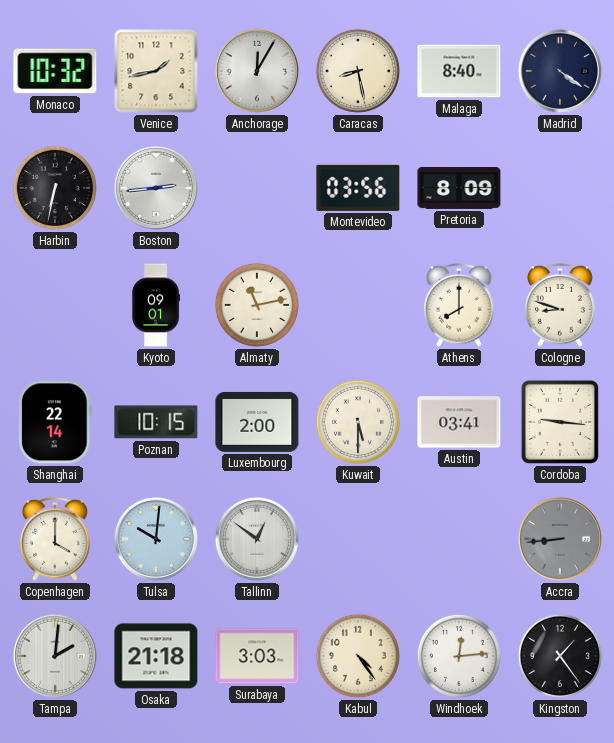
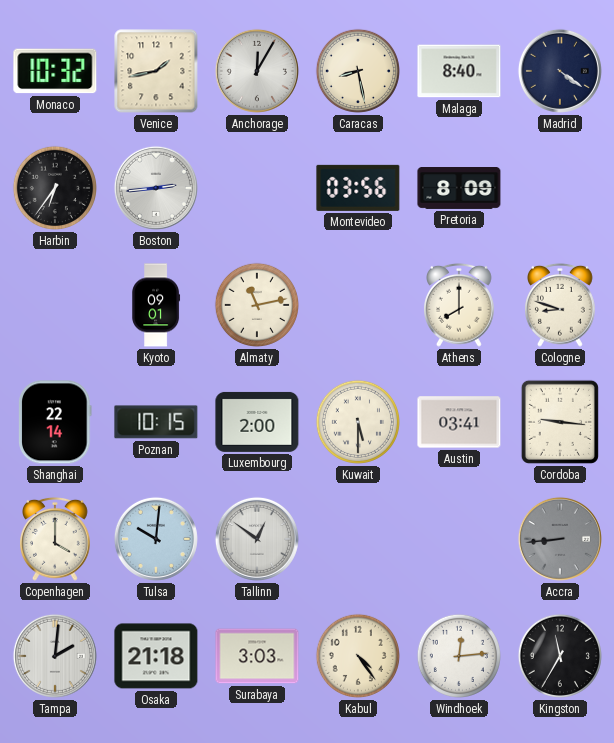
Harbin: 6:32 -> 6:36
Kingston: 1:24 -> 11:35
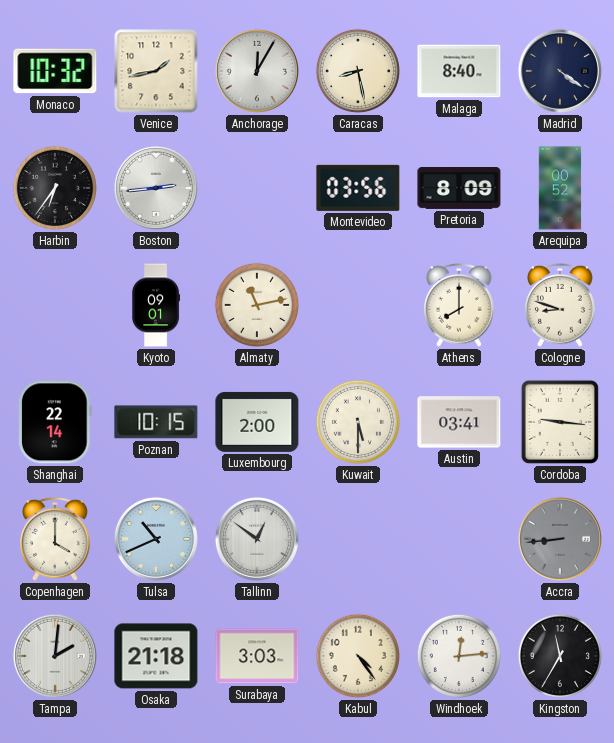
Arequipa: none -> 00:52
Tulsa: 10:01 -> 10:41
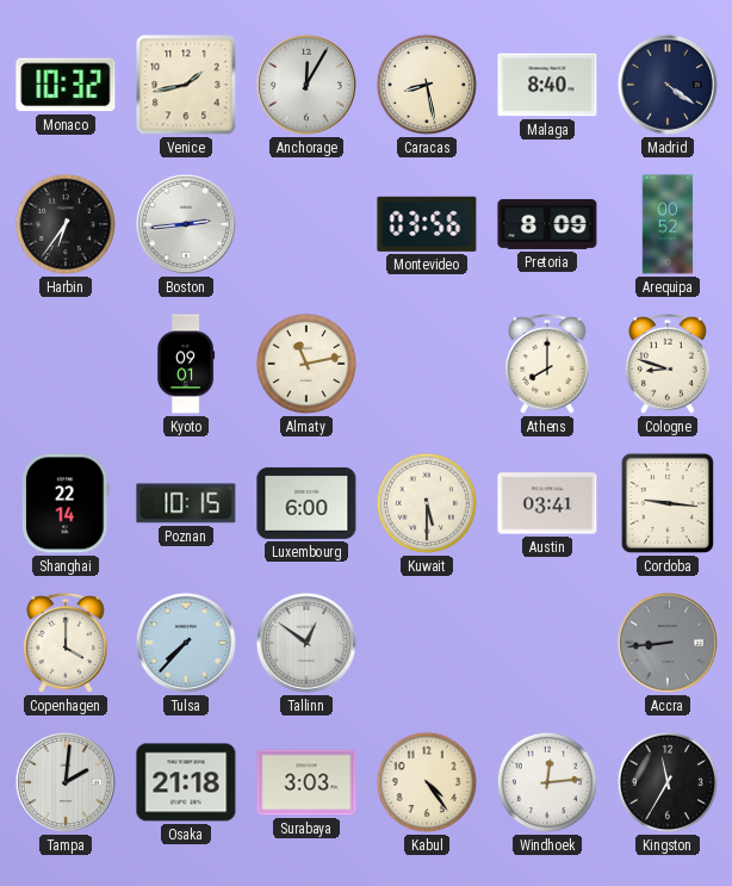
Luxembourg: 2:00 -> 6:00
Tulsa: 10:41 -> 7:37
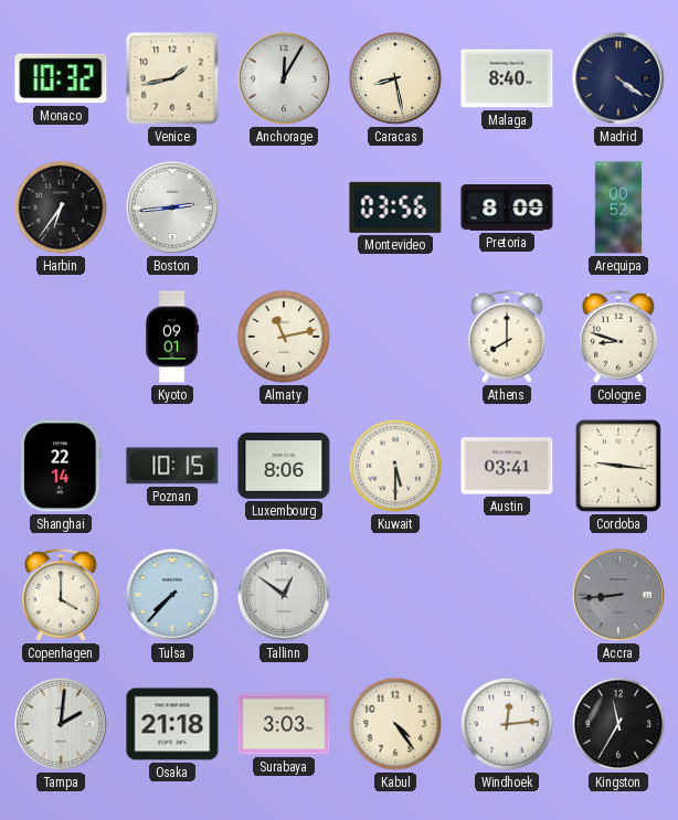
Luxembourg: 6:00 -> 8:06
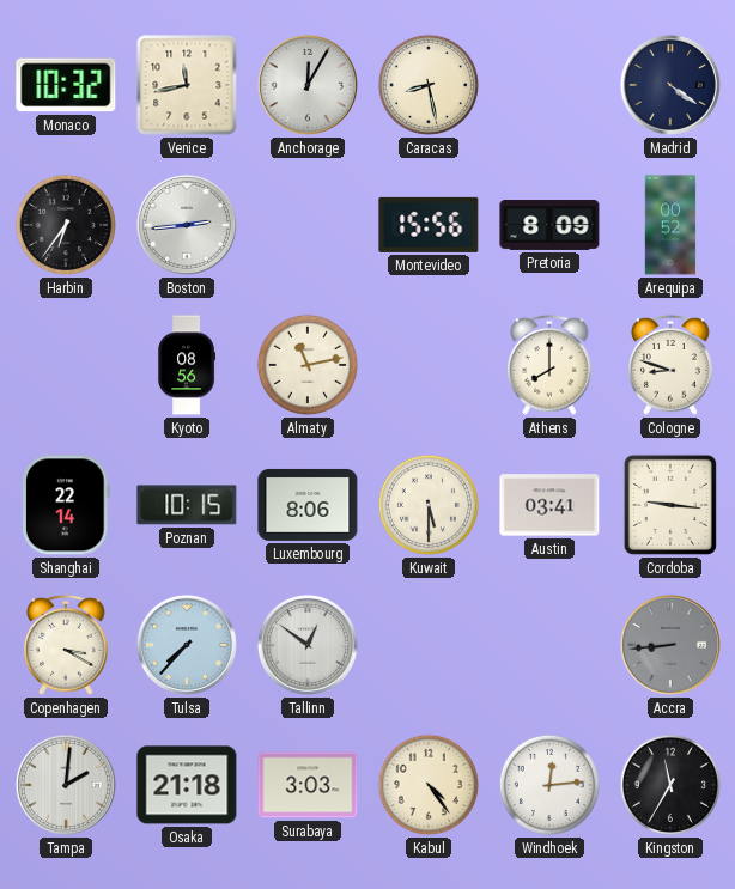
Venice: 1:43 -> 11:43
Malaga: 8:40 -> none
Montevideo: 03:56 -> 15:56
Kyoto: 09:01 -> 08:56
Copenhagen: 4:00 -> 3:20
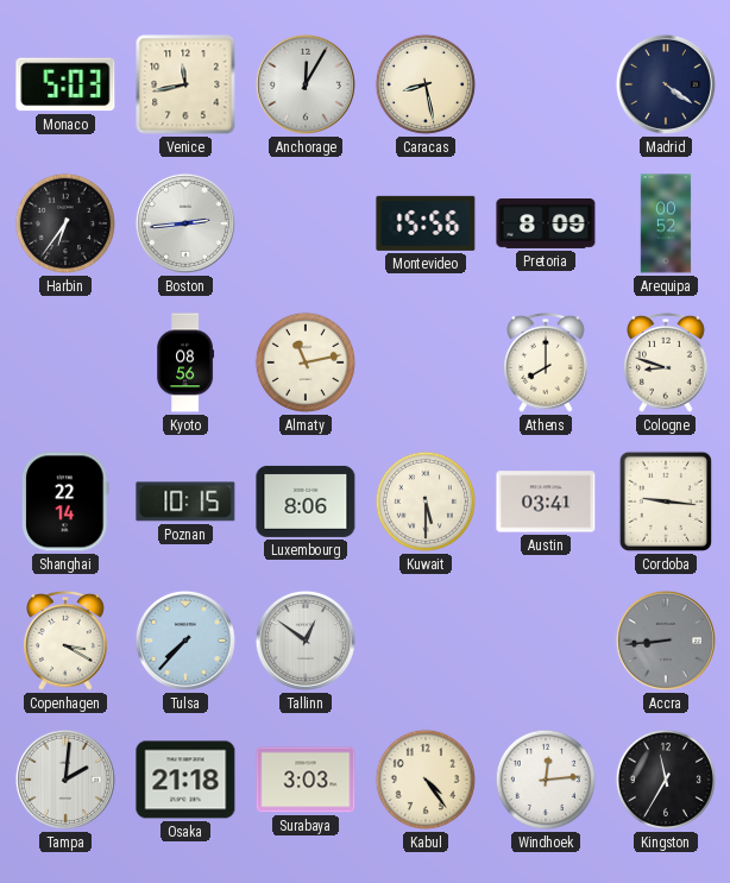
Monaco: 10:32 -> 5:03
